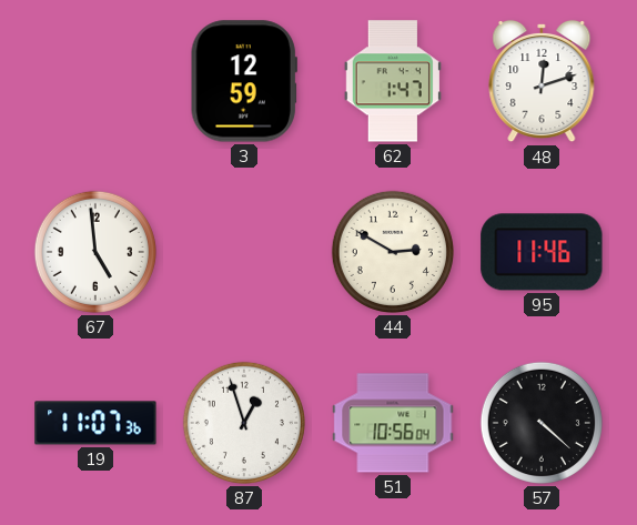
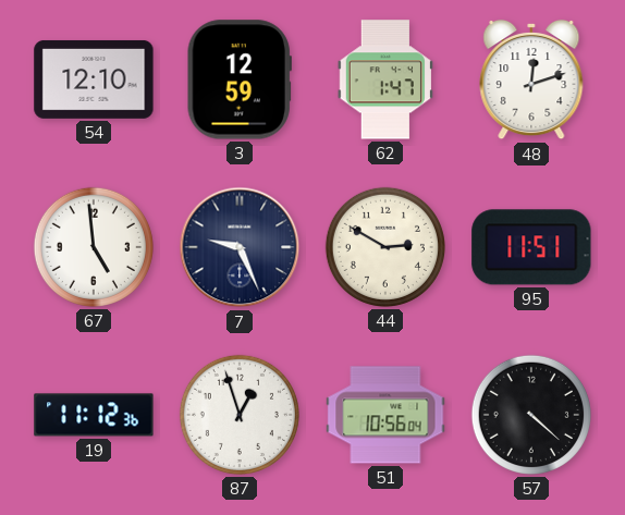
54: none -> 12:10
7: none -> 9:26
95: 11:46 -> 11:51
19: 11:07 -> 11:12
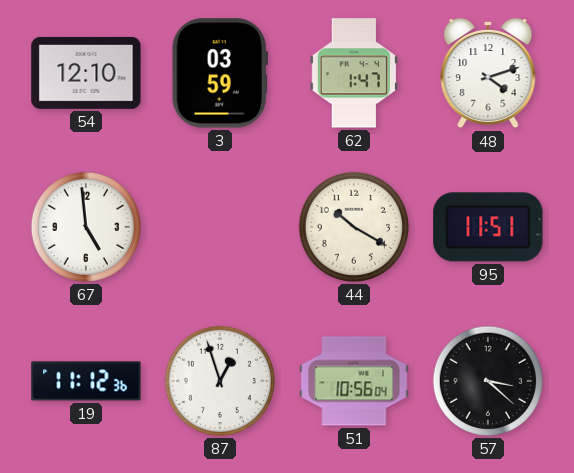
3: 12:59 -> 03:59
48: 12:12 -> 4:12
7: 9:26 -> none
44: 2:50 -> 10:20
57: 4:22 -> 3:22
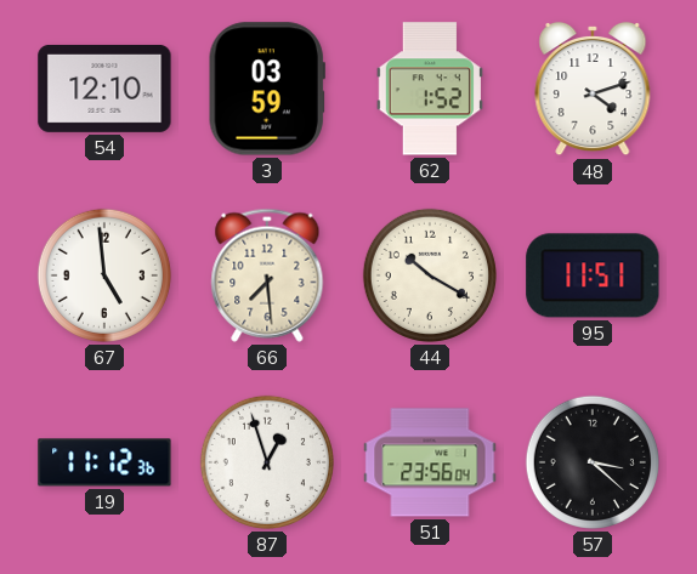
62: 1:47 -> 1:52
66: none -> 7:29
51: 10:56 -> 23:56
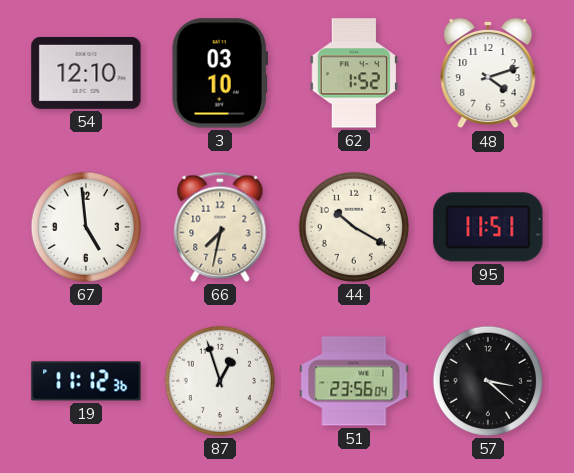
3: 03:59 -> 03:10
66: 7:29 -> 7:32
